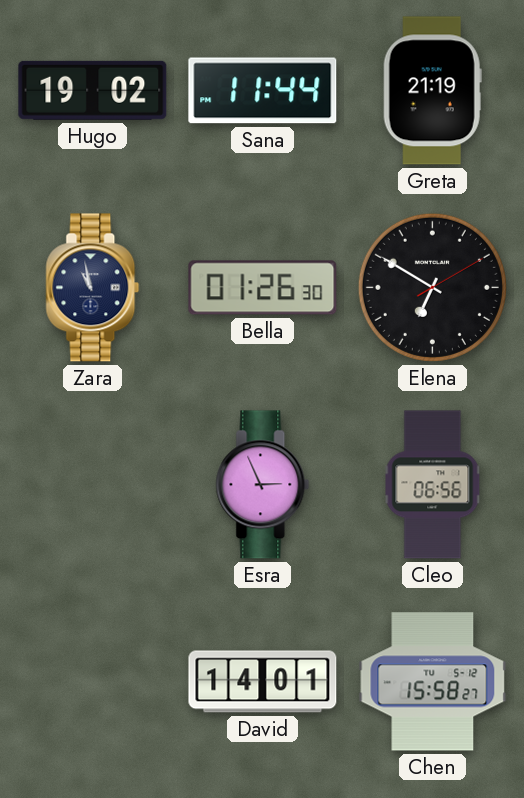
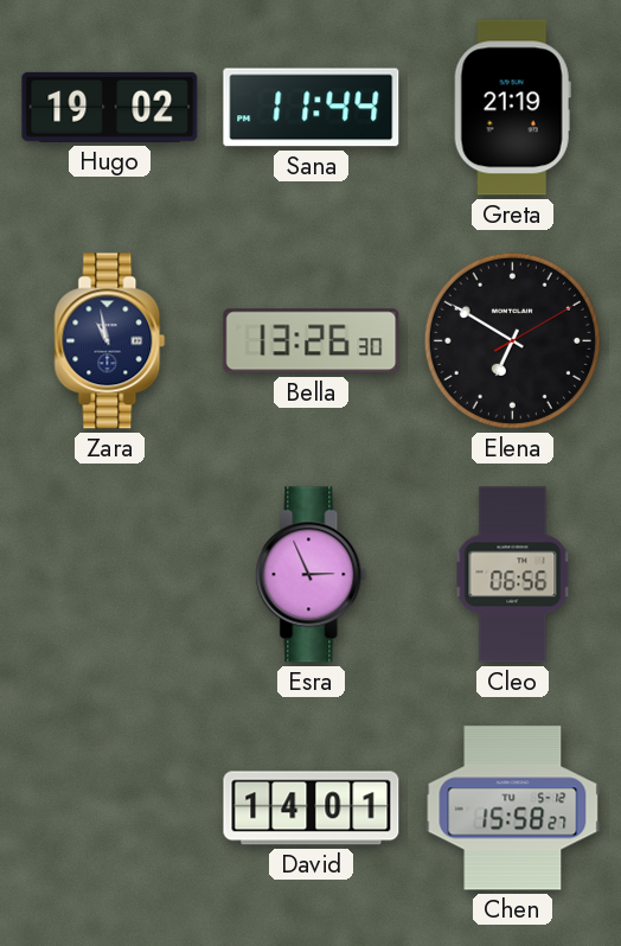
Bella: 01:26 -> 13:26
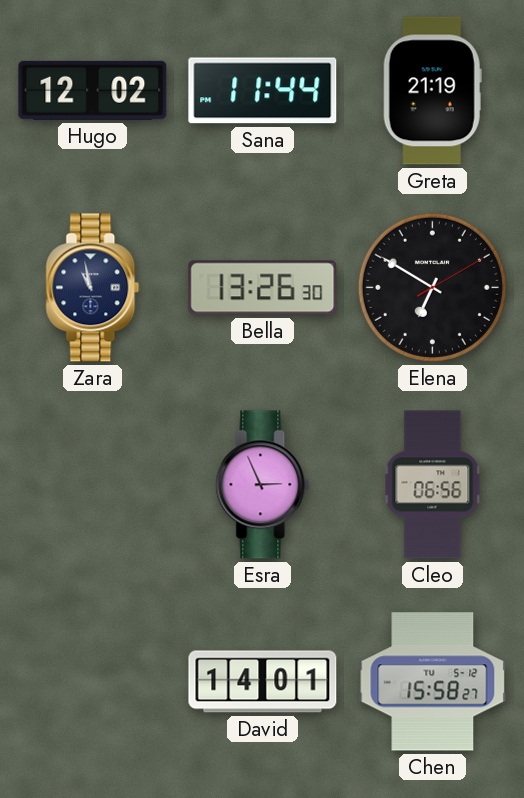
Hugo: 19:02 -> 12:02
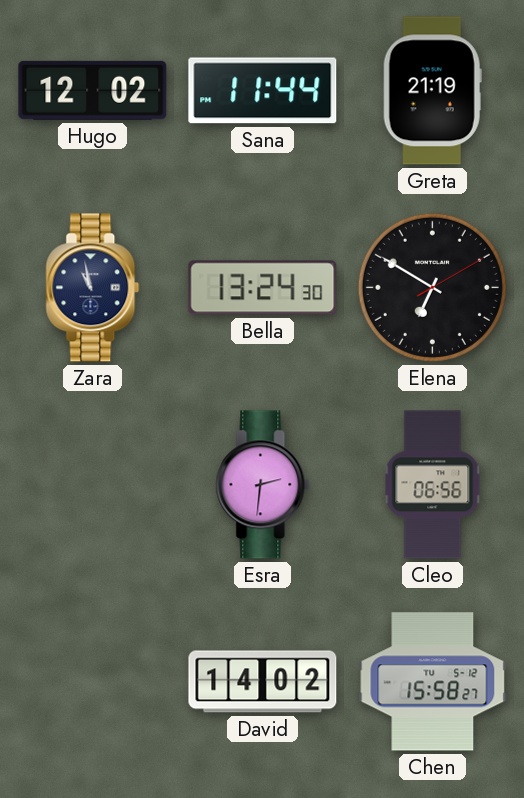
Bella: 13:26 -> 13:24
Esra: 2:56 -> 2:31
David: 14:01 -> 14:02
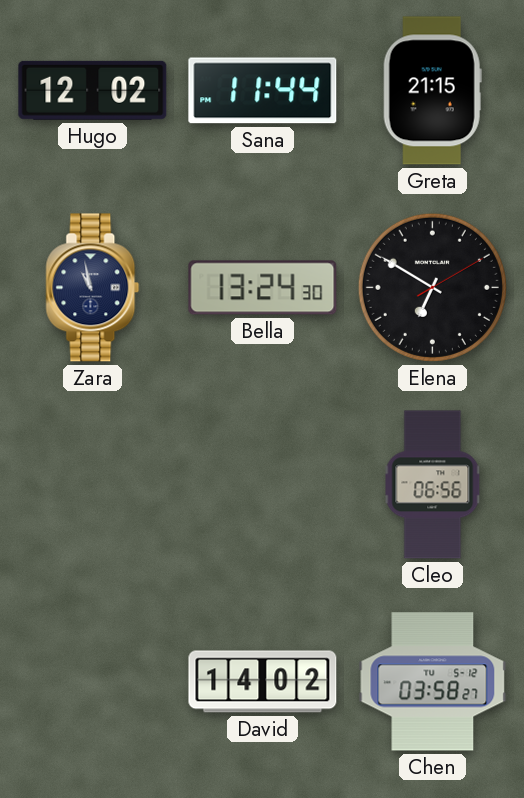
Greta: 21:19 -> 21:15
Esra: 2:31 -> none
Chen: 15:58 -> 03:58
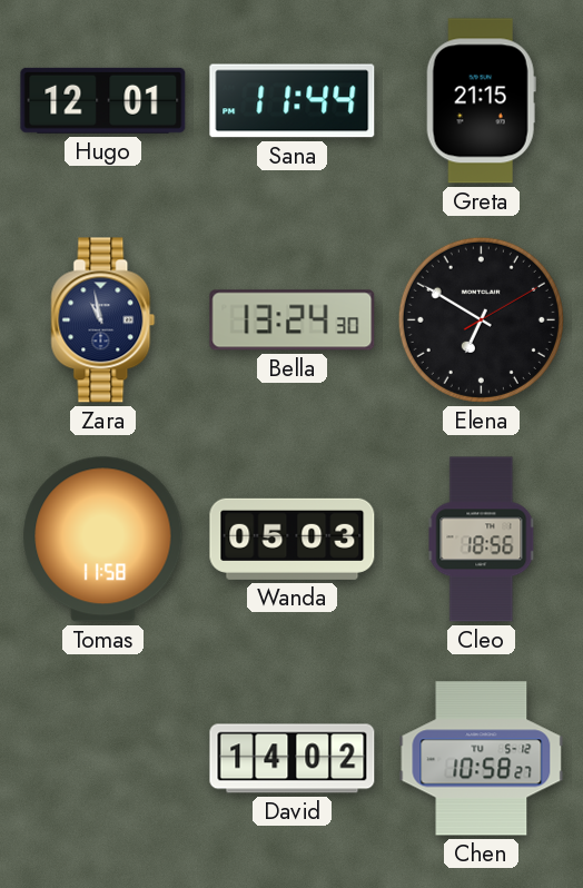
Hugo: 12:02 -> 12:01
Tomas: none -> 11:58
Wanda: none -> 05:03
Cleo: 06:56 -> 18:56
Chen: 03:58 -> 10:58
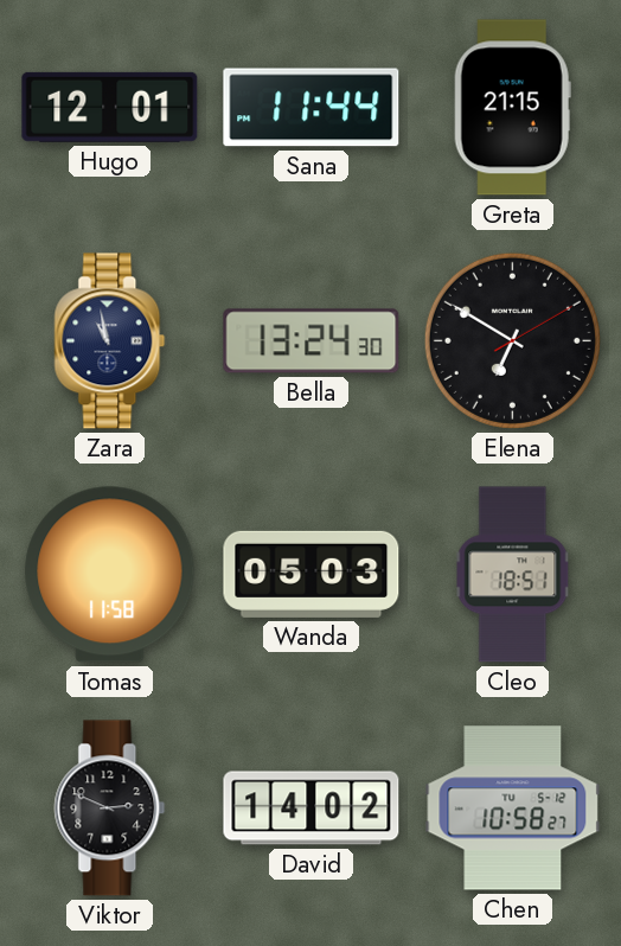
Cleo: 18:56 -> 18:51
Viktor: none -> 2:49
